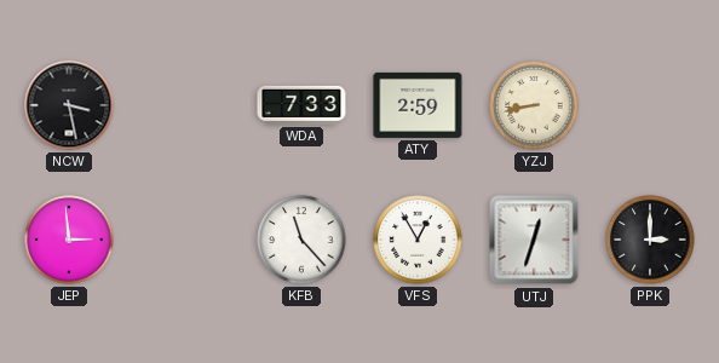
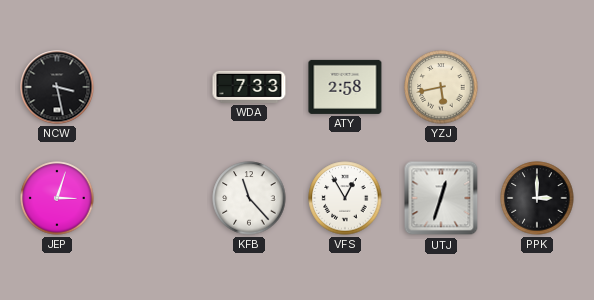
ATY: 2:59 -> 2:58
YZJ: 8:43 -> 5:43
JEP: 2:59 -> 3:03
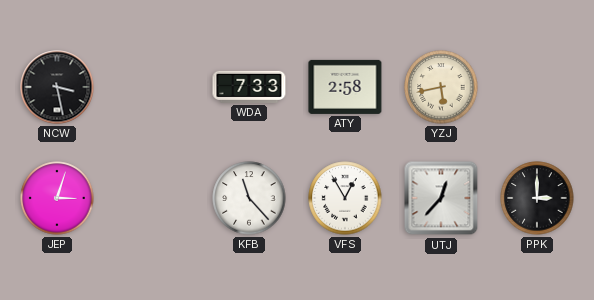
UTJ: 12:33 -> 12:37
